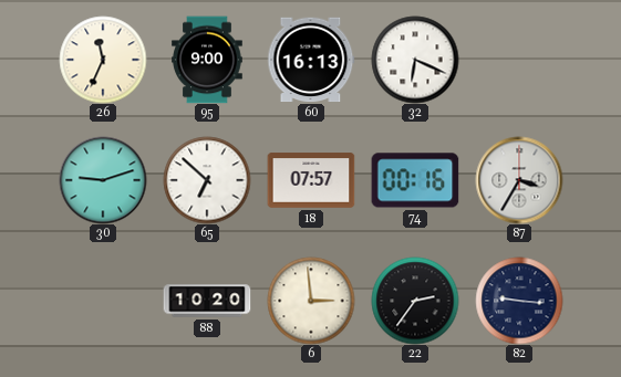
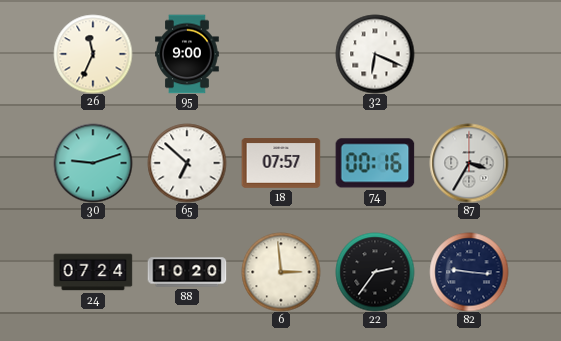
60: 16:13 -> none
24: none -> 07:24
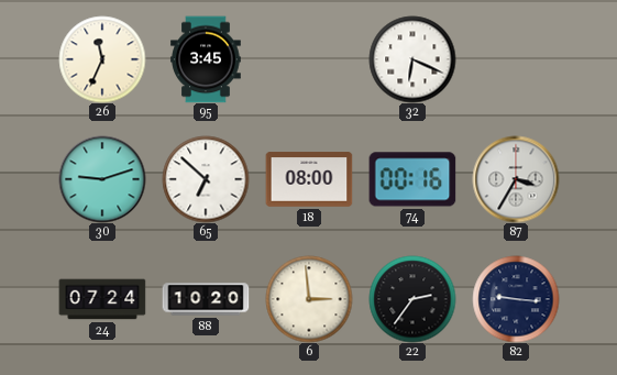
95: 9:00 -> 3:45
18: 07:57 -> 08:00
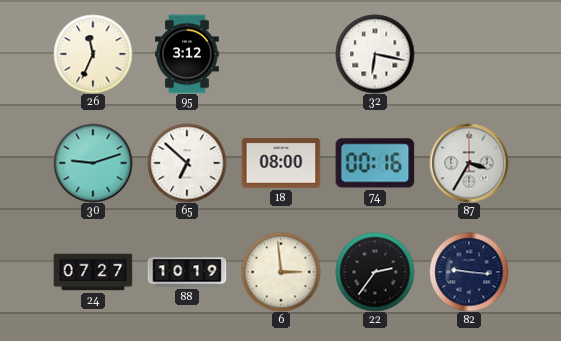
95: 3:45 -> 3:12
32: 6:19 -> 6:17
24: 07:24 -> 07:27
88: 10:20 -> 10:19
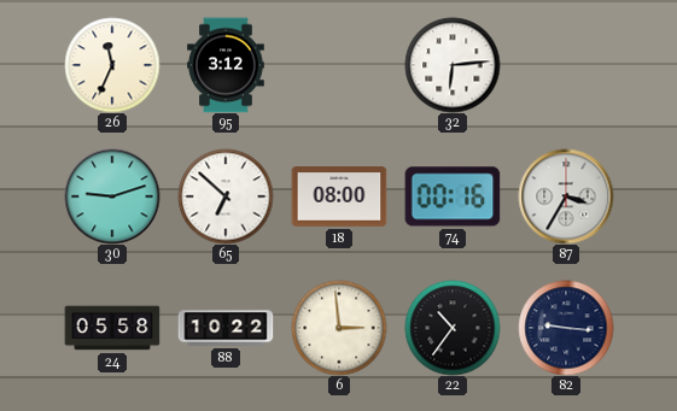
32: 6:17 -> 6:14
24: 07:27 -> 05:58
88: 10:19 -> 10:22
22: 2:36 -> 10:36
